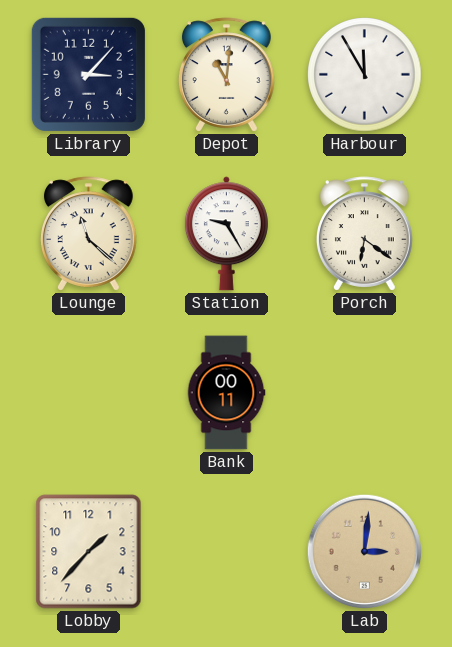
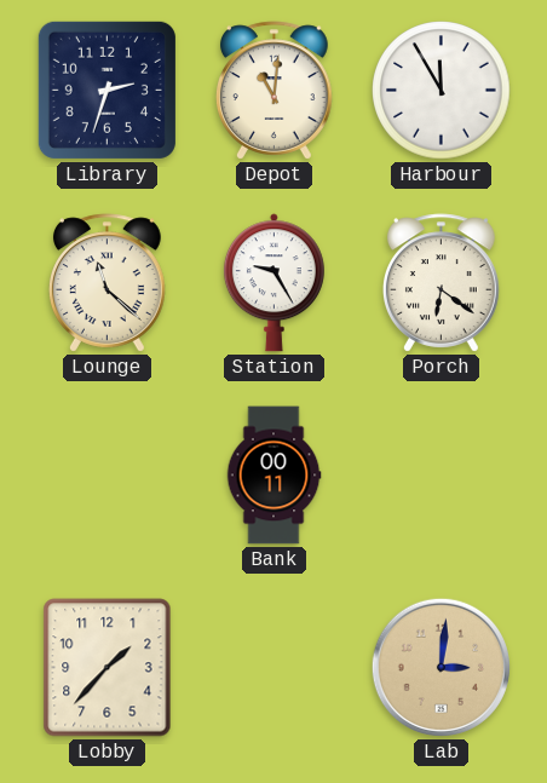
Library: 3:07 -> 2:33
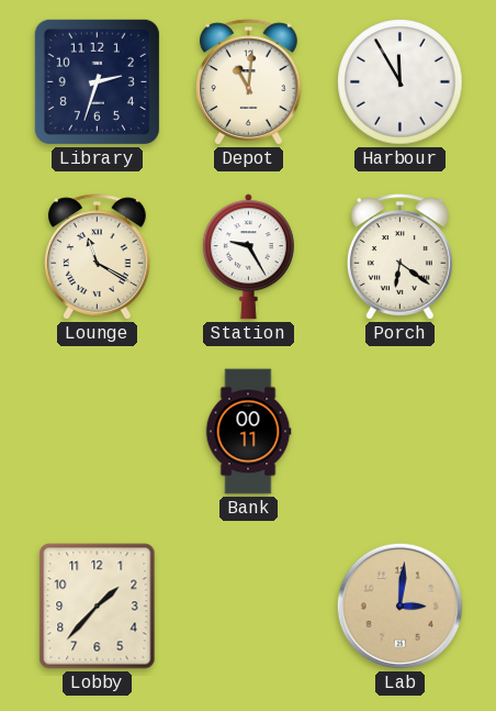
Lounge: 11:22 -> 11:20
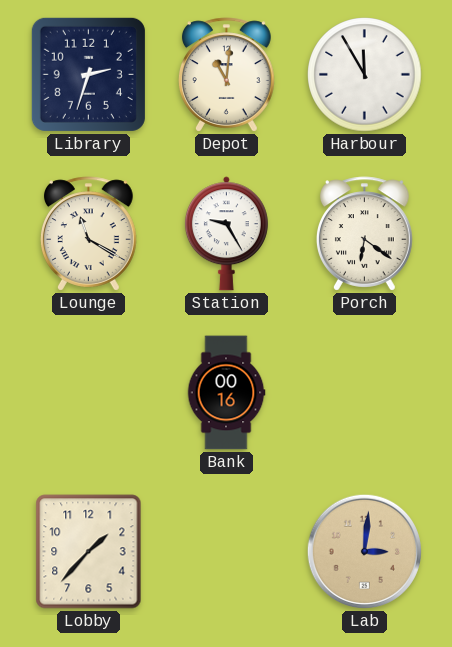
Bank: 00:11 -> 00:16
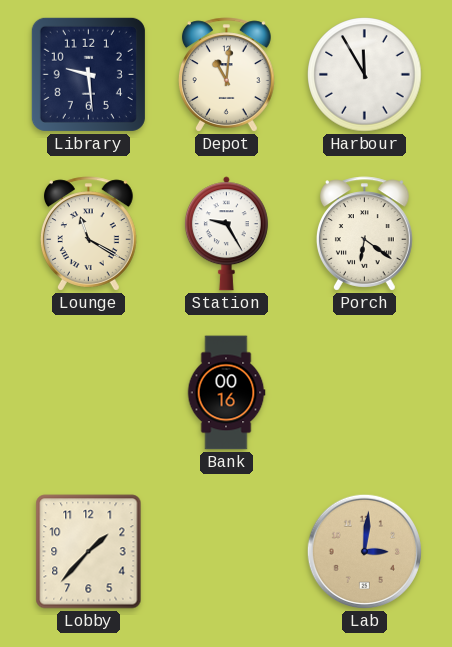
Library: 2:33 -> 9:29
